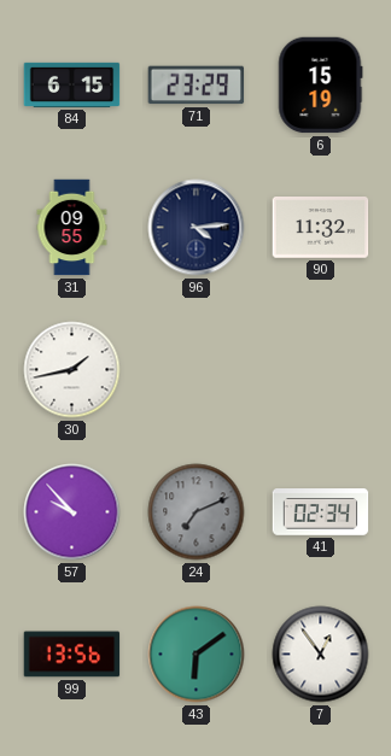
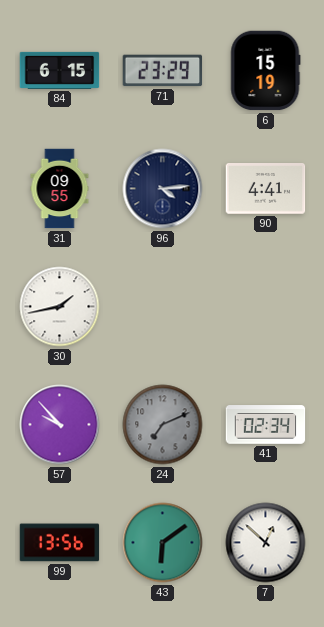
90: 11:32 -> 4:41
7: 12:54 -> 12:52
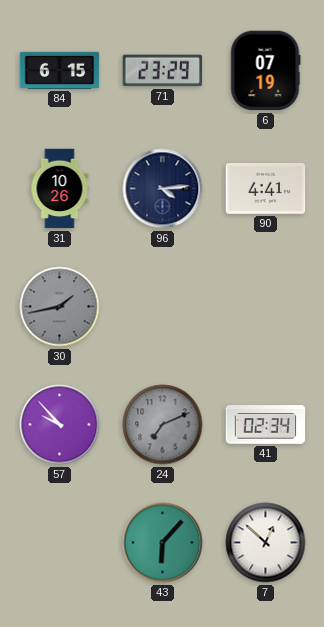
6: 15:19 -> 07:19
31: 09:55 -> 10:26
30 dial: white -> grey
99: 13:56 -> none
43: 6:09 -> 6:07
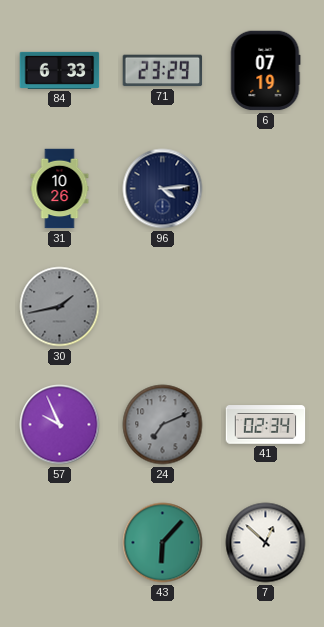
84: 6:15 -> 6:33
90: 4:41 -> none
57: 9:53 -> 9:56
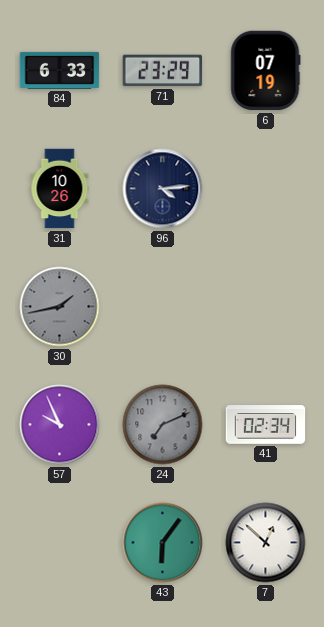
43: 6:07 -> 6:06
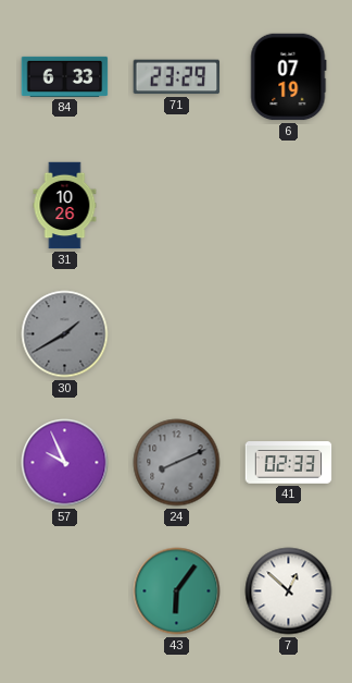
96: 4:14 -> none
30: 1:43 -> 1:40
24: 7:11 -> 8:11
41: 02:34 -> 02:33
